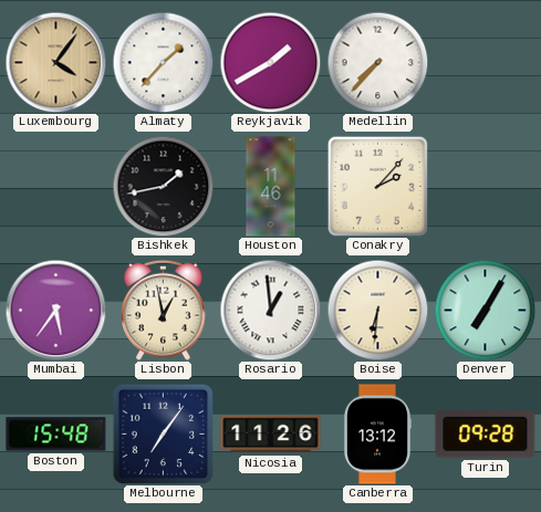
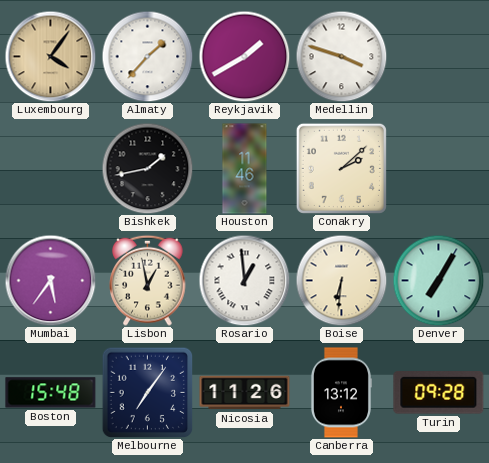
Medellin: 7:37 -> 3:48
Conakry: 2:07 -> 2:08
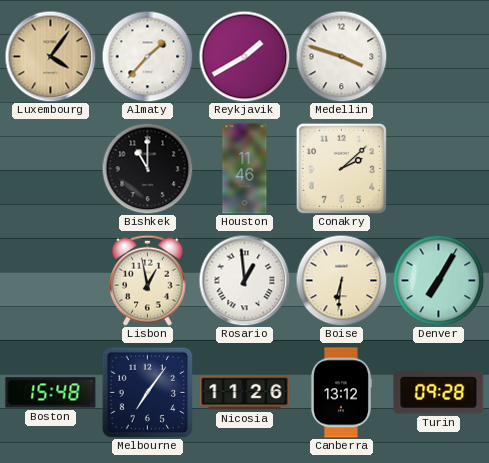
Bishkek: 1:43 -> 11:00
Mumbai: 5:36 -> none
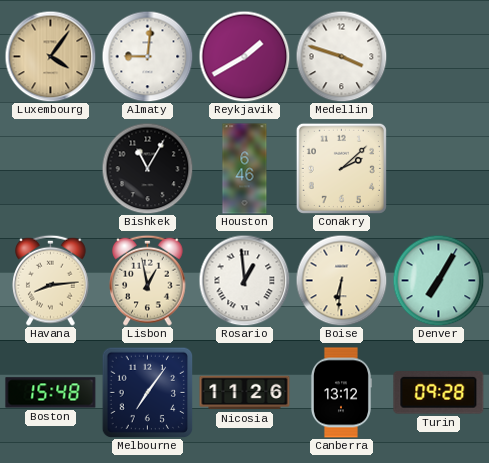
Almaty: 1:37 -> 9:01
Bishkek: 11:00 -> 11:05
Houston: 11:46 -> 6:46
Havana: none -> 8:14
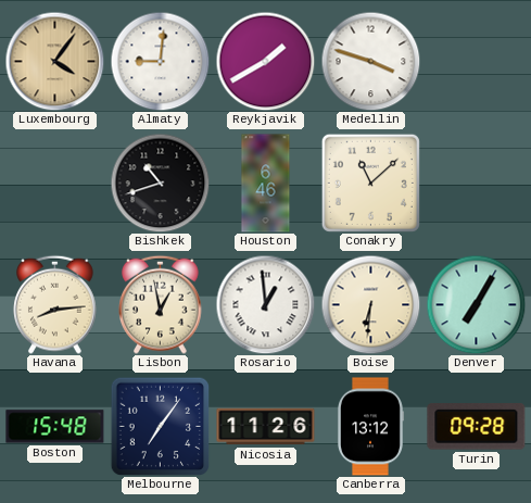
Bishkek: 11:05 -> 10:42
Conakry: 2:08 -> 11:08
